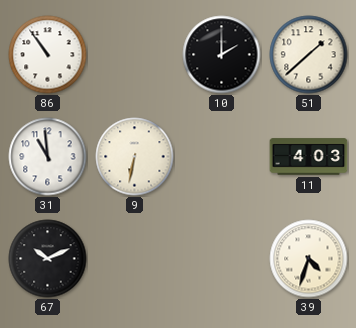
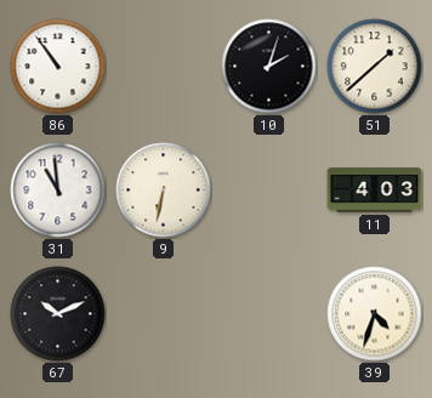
10: 2:00 -> 2:03
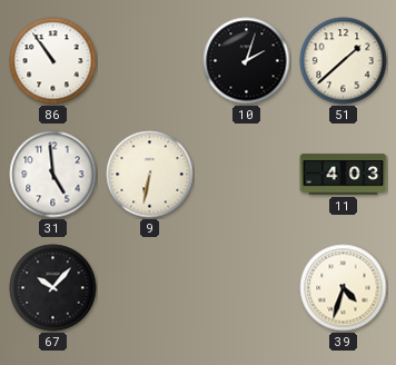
31: 10:59 -> 4:59
67: 10:11 -> 10:07
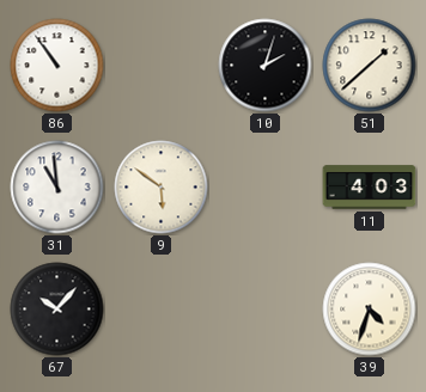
31: 4:59 -> 10:59
9: 6:32 -> 5:51
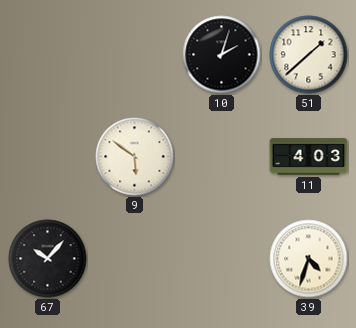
86: 10:54 -> none
31: 10:59 -> none
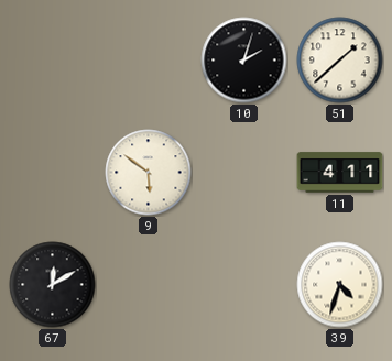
11: 4:03 -> 4:11
67: 10:07 -> 12:10
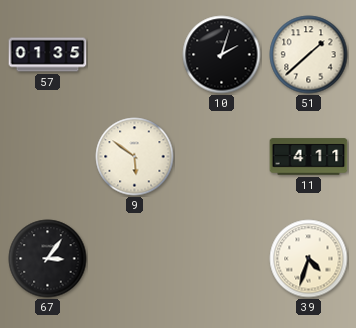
57: none -> 01:35
67: 12:10 -> 3:06
